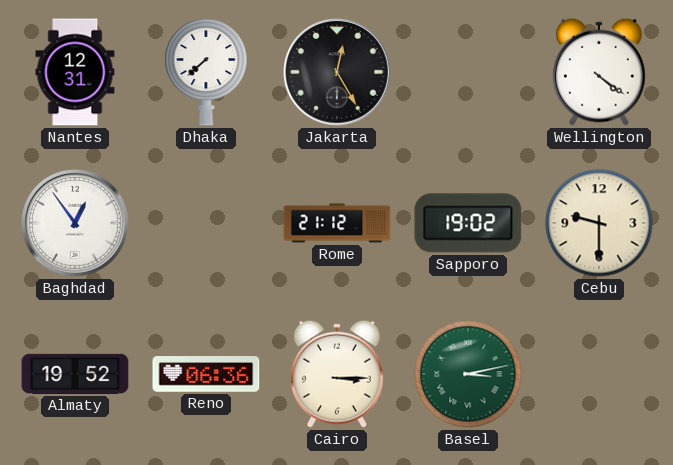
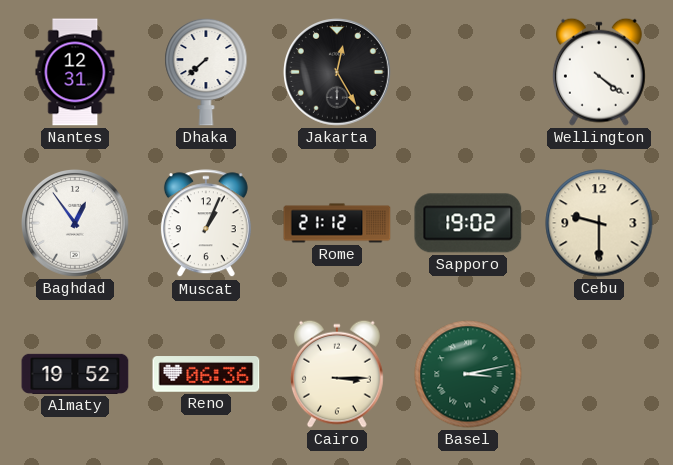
Muscat: none -> 1:04
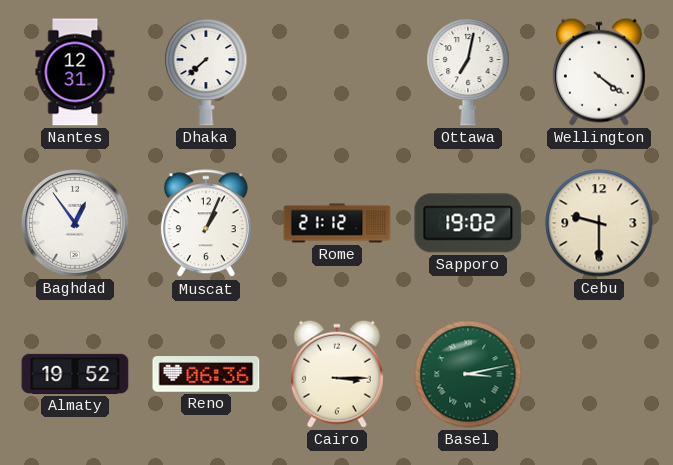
Jakarta: 12:25 -> none
Ottawa: none -> 7:02
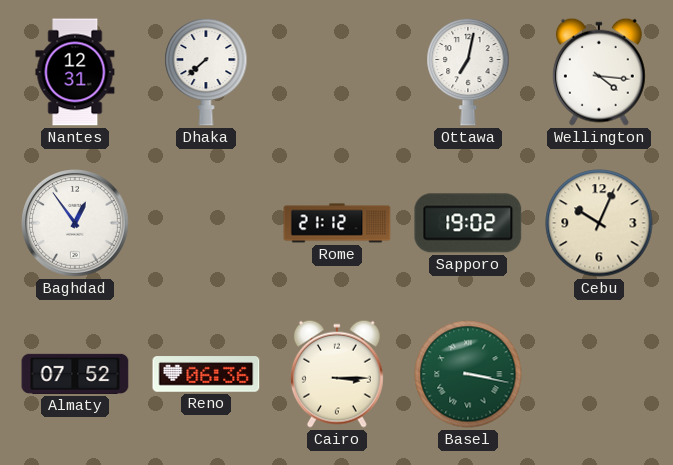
Wellington: 4:21 -> 4:16
Muscat: 1:04 -> none
Cebu: 9:30 -> 10:04
Almaty: 19:52 -> 07:52
Basel: 3:13 -> 3:17
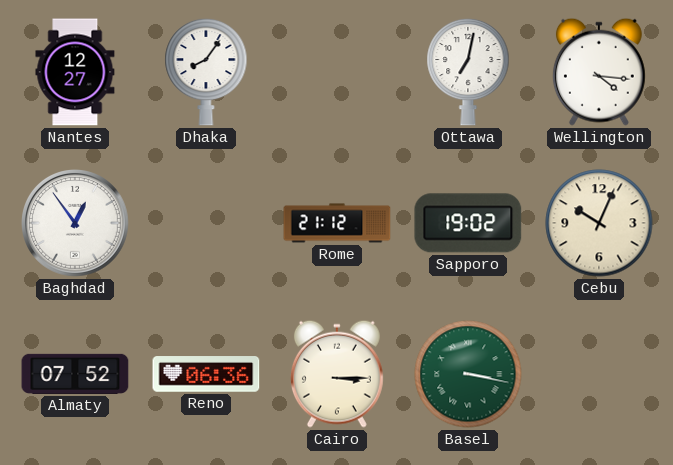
Nantes: 12:31 -> 12:27
Dhaka: 7:38 -> 8:06
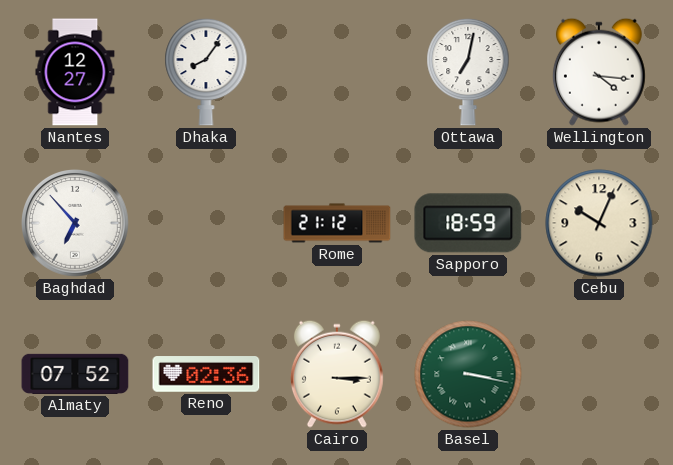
Baghdad: 12:54 -> 6:53
Sapporo: 19:02 -> 18:59
Reno: 06:36 -> 02:36
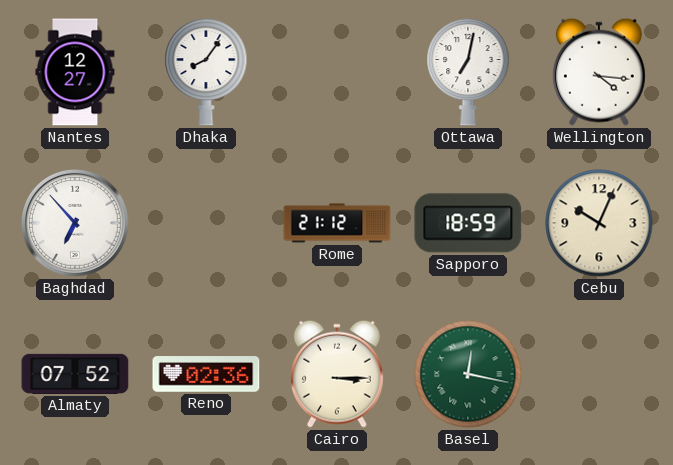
Basel: 3:17 -> 12:17
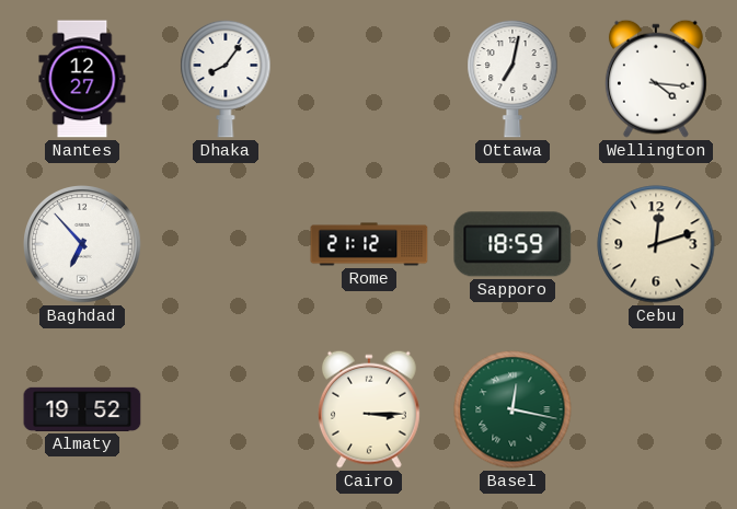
Cebu: 10:04 -> 12:12
Almaty: 07:52 -> 19:52
Reno: 02:36 -> none
